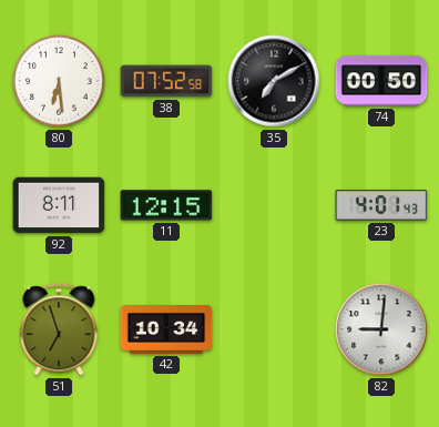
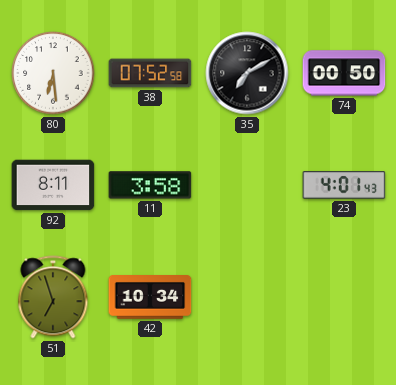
11: 12:15 -> 3:58
82: 9:01 -> none
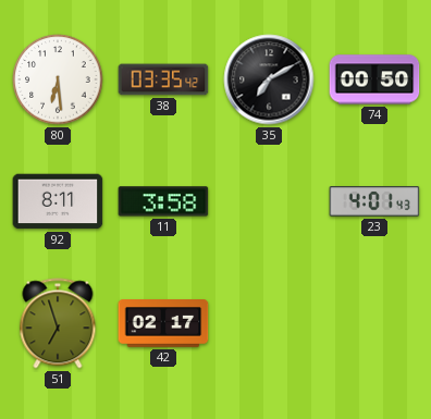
38: 07:52 -> 03:35
42: 10:34 -> 02:17
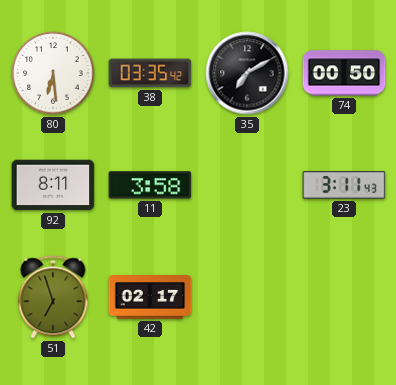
23: 4:01 -> 3:11
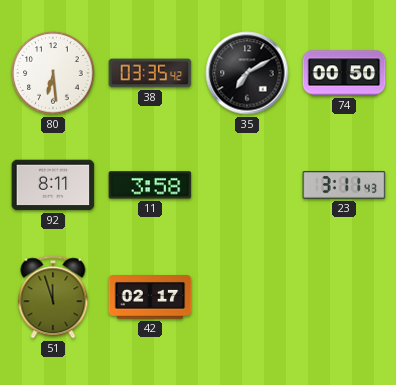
51: 6:57 -> 11:57
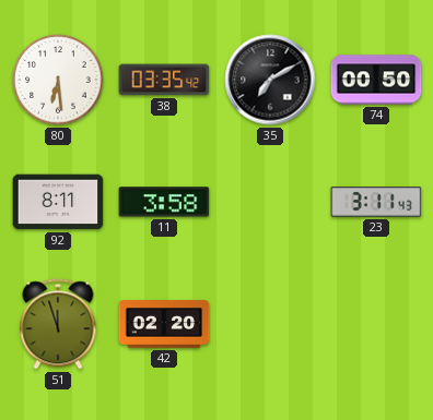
42: 02:17 -> 02:20
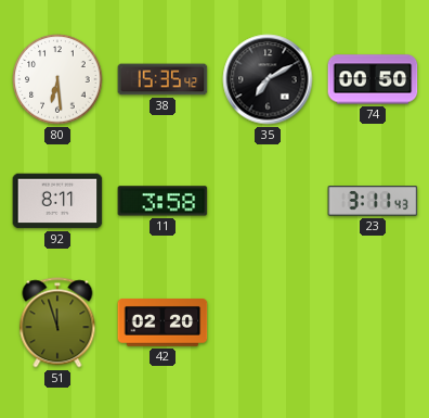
38: 03:35 -> 15:35
